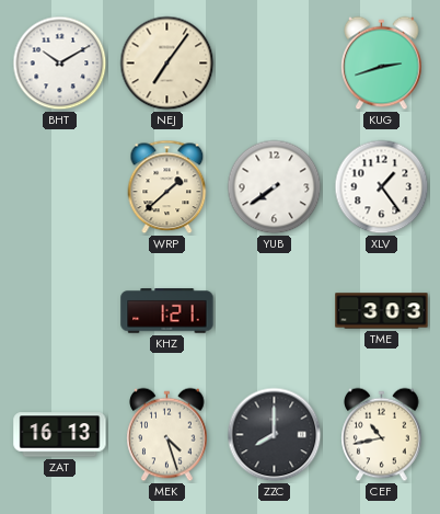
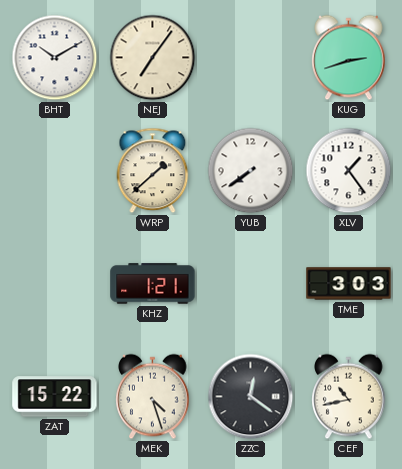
ZAT: 16:13 -> 15:22
ZZC: 8:00 -> 12:21
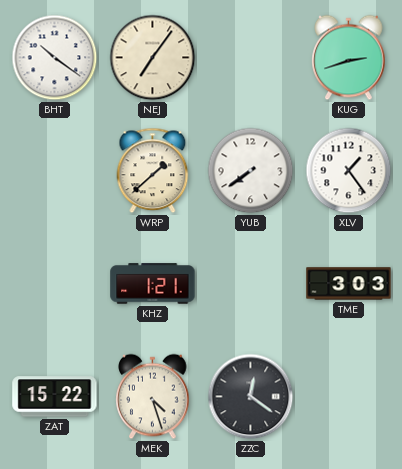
BHT: 10:10 -> 10:21
CEF: 10:43 -> none
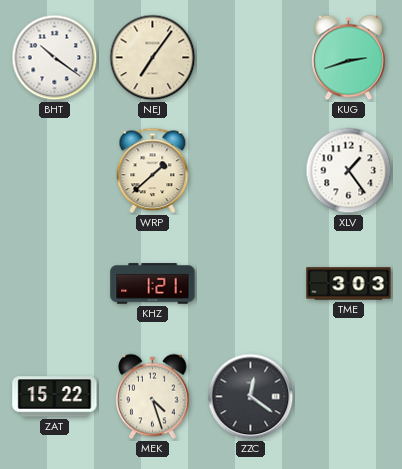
YUB: 7:39 -> none
